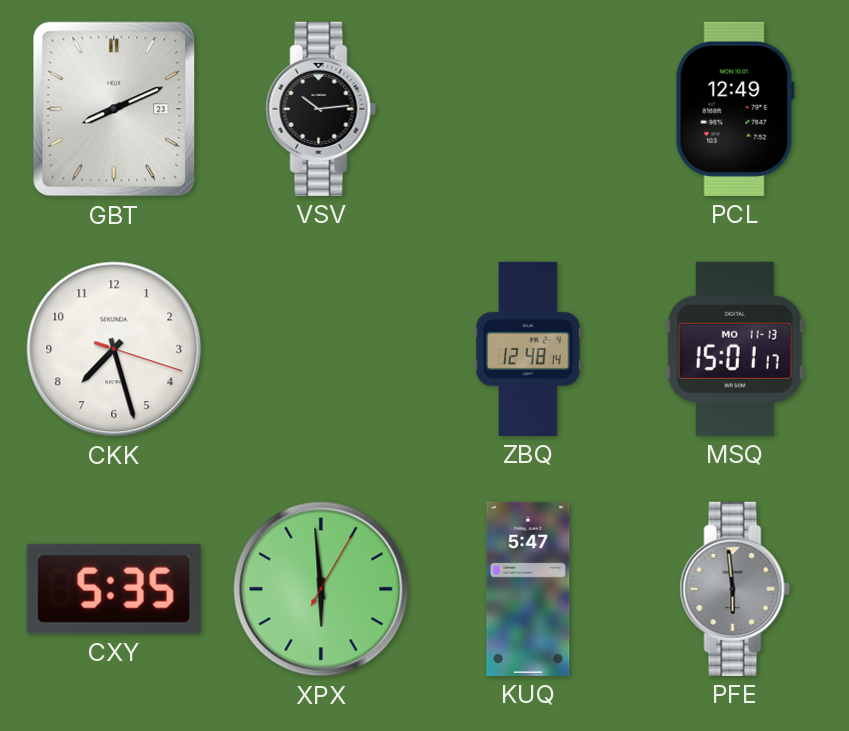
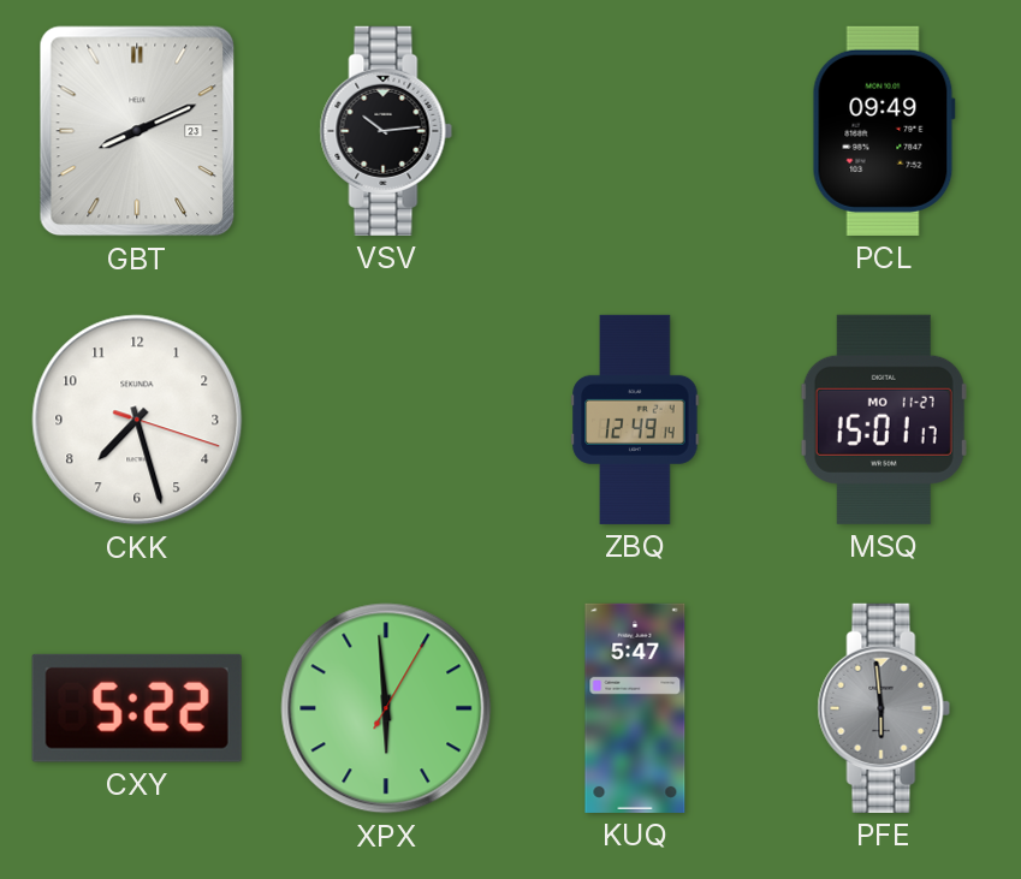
PCL: 12:49 -> 09:49
ZBQ: 12:48 -> 12:49
MSQ date: MO 11-13 -> MO 11-27
CXY: 5:35 -> 5:22
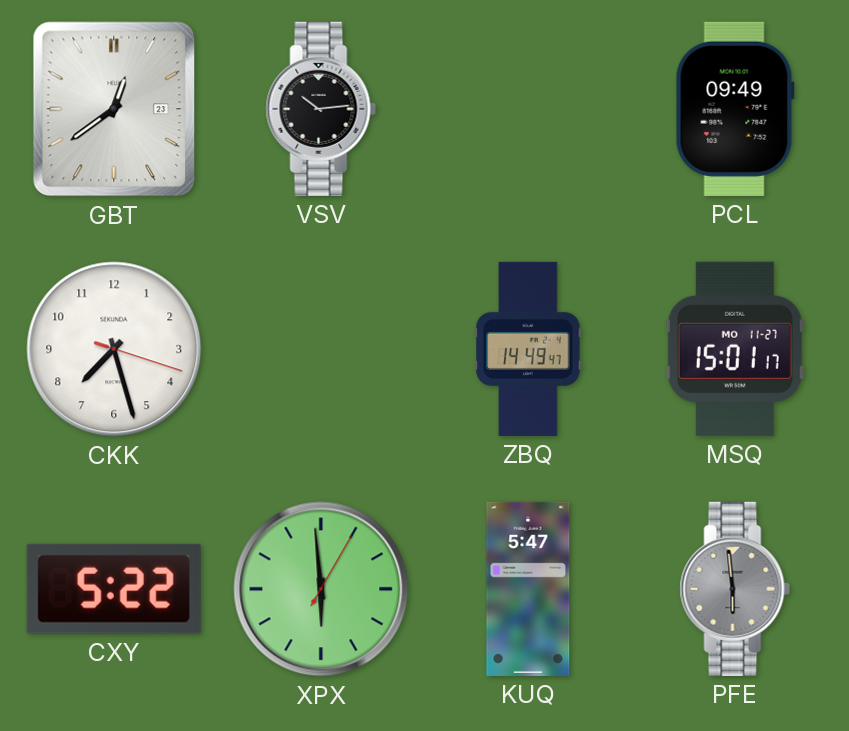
GBT: 8:11 -> 12:39
ZBQ: 12:49 -> 14:49
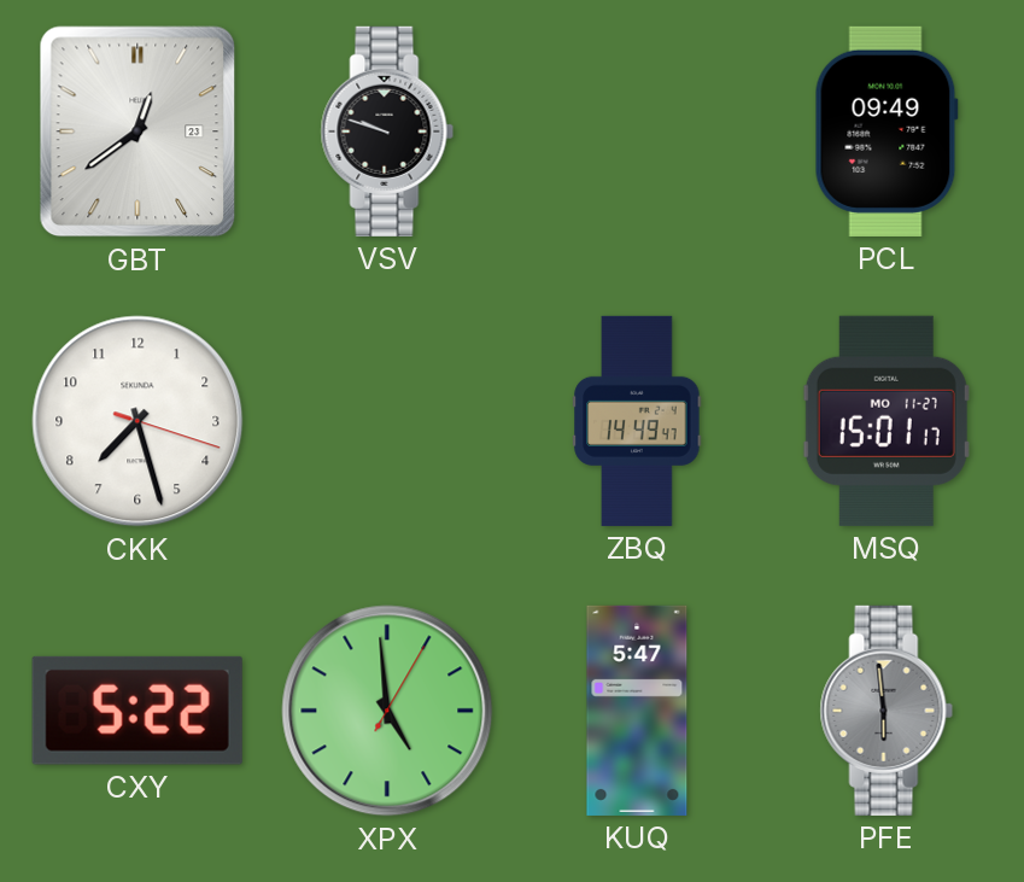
VSV: 10:14 -> 9:48
XPX: 5:59 -> 4:59
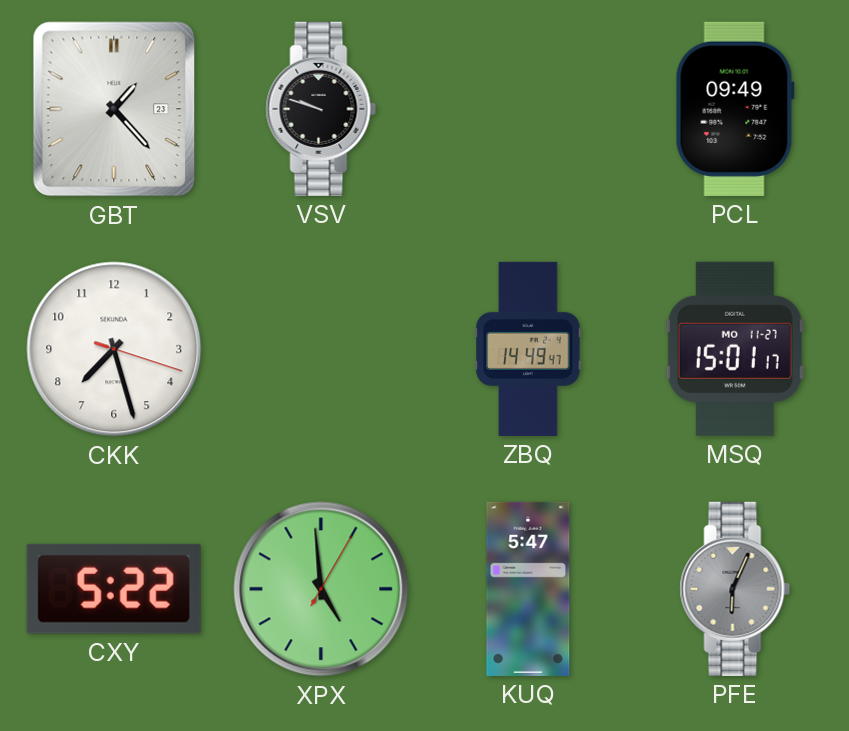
GBT: 12:39 -> 1:23
PFE: 5:59 -> 6:04
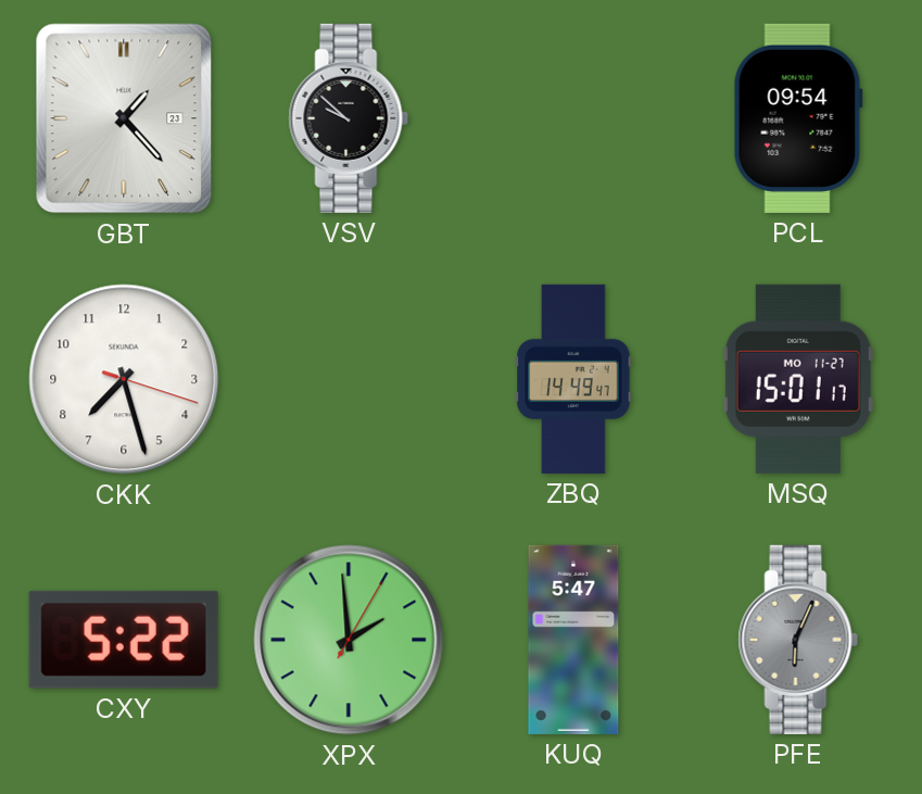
VSV: 9:48 -> 9:52
PCL: 09:49 -> 09:54
XPX: 4:59 -> 1:59
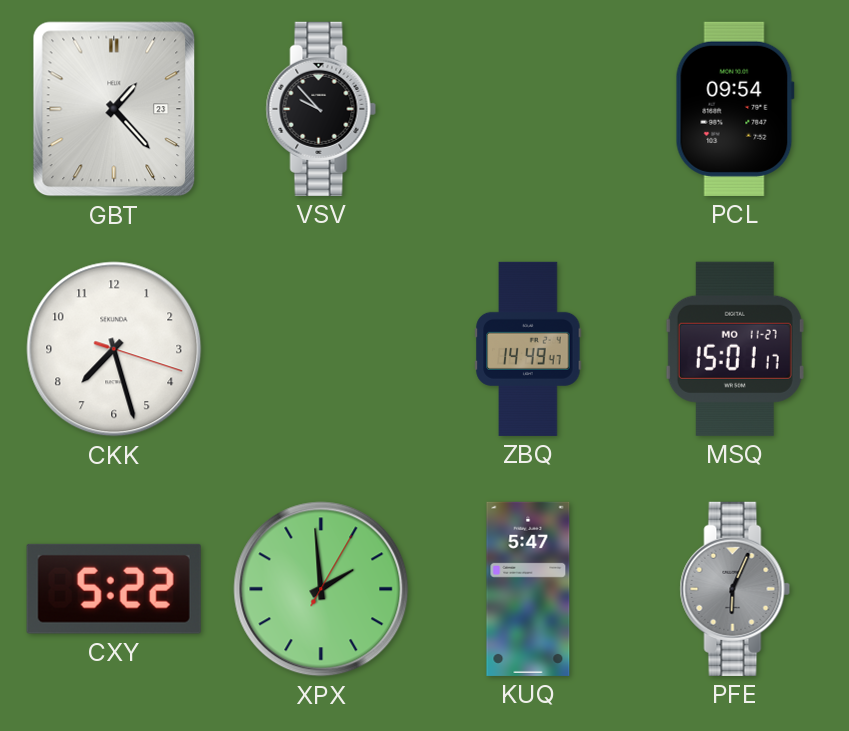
VSV: 9:52 -> 9:53
